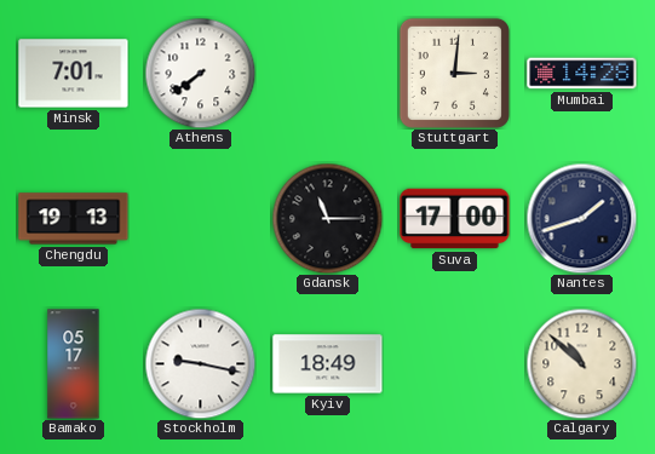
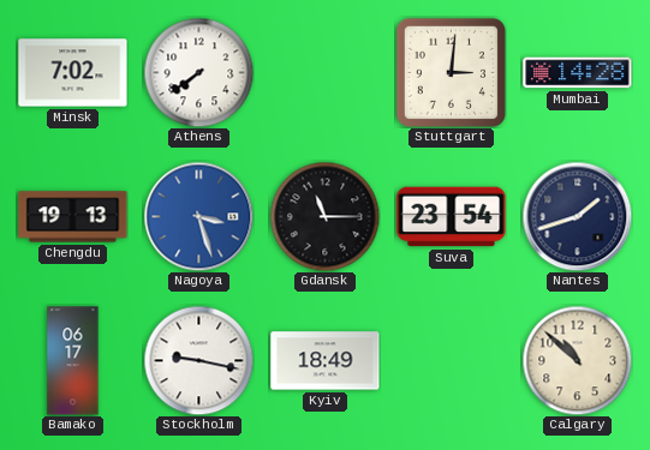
Minsk: 7:01 -> 7:02
Nagoya: none -> 3:27
Suva: 17:00 -> 23:54
Bamako: 05:17 -> 06:17
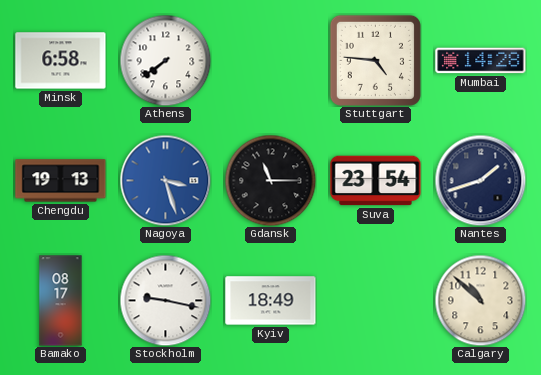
Minsk: 7:02 -> 6:58
Stuttgart: 3:01 -> 4:46
Bamako: 06:17 -> 08:17
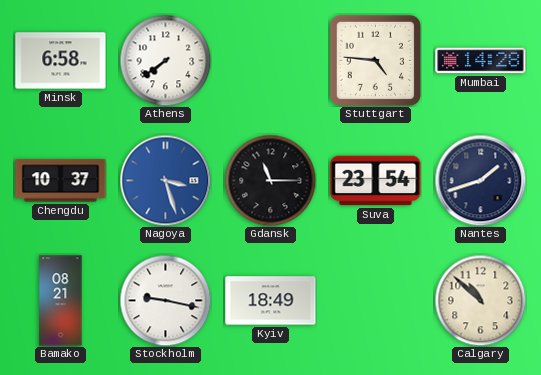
Chengdu: 19:13 -> 10:37
Bamako: 08:17 -> 08:21
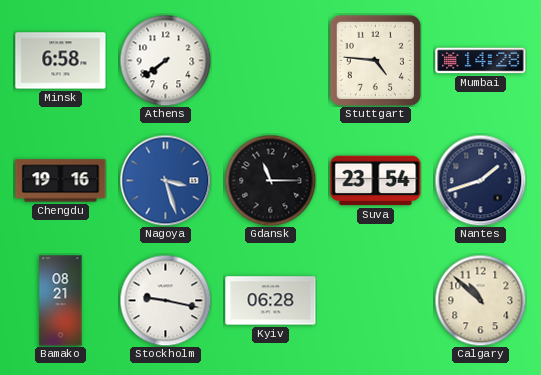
Chengdu: 10:37 -> 19:16
Kyiv: 18:49 -> 06:28
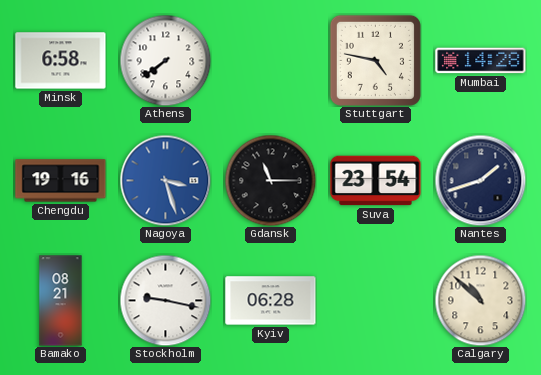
Stuttgart: 4:46 -> 4:47
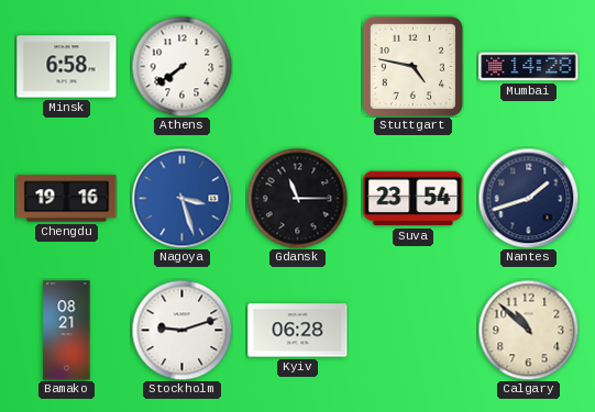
Stockholm: 9:17 -> 9:12
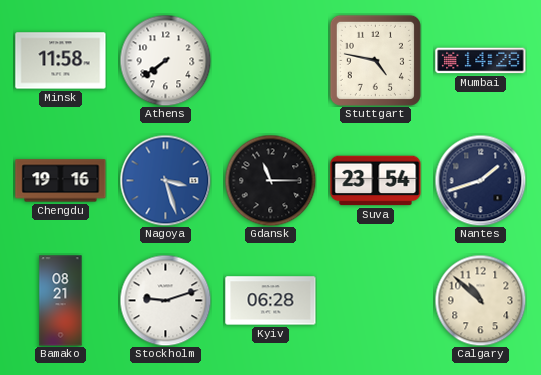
Minsk: 6:58 -> 11:58
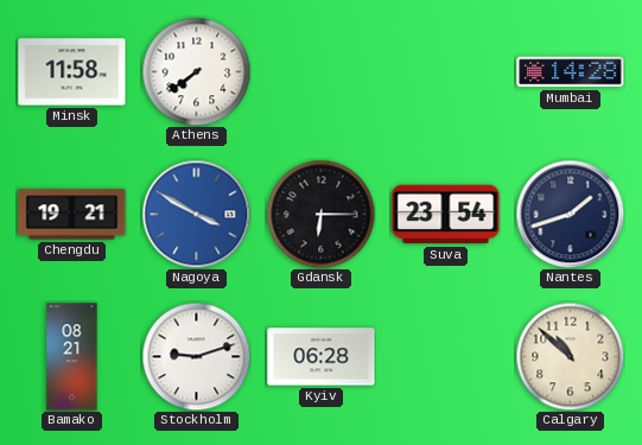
Stuttgart: 4:47 -> none
Chengdu: 19:16 -> 19:21
Nagoya: 3:27 -> 3:50
Gdansk: 11:15 -> 6:15
